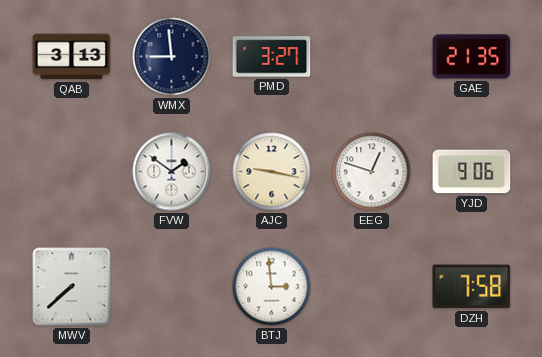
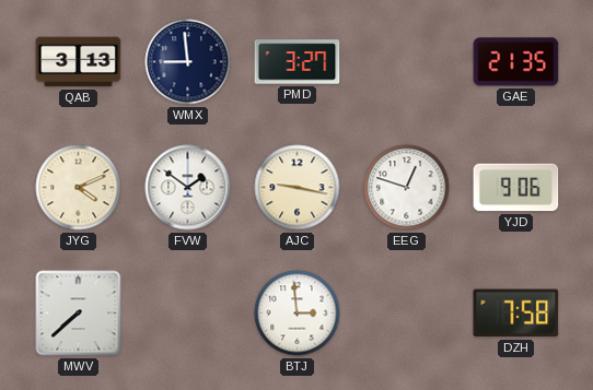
JYG: none -> 4:11
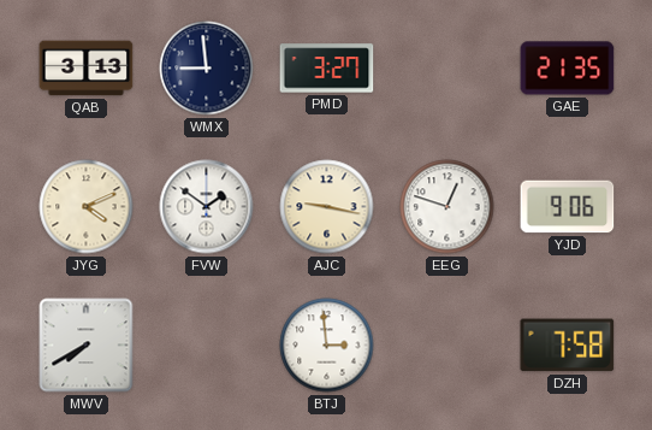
MWV: 7:38 -> 7:40
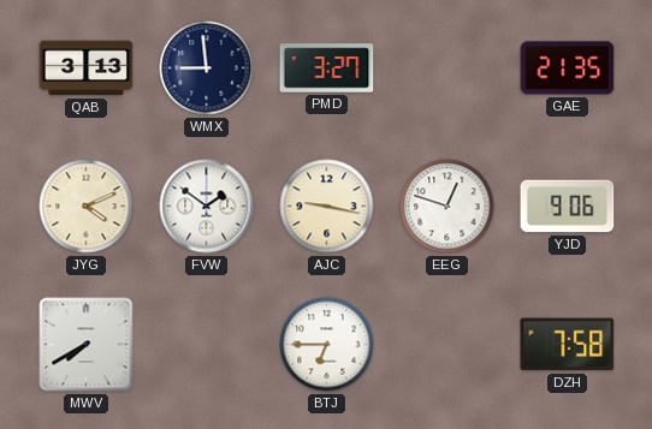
BTJ: 2:59 -> 6:45
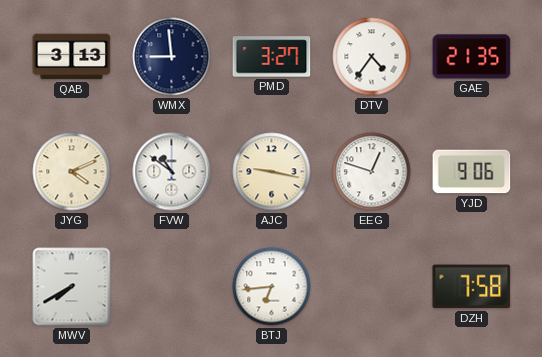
DTV: none -> 4:36
FVW: 1:51 -> 10:51
BTJ: 6:45 -> 6:44
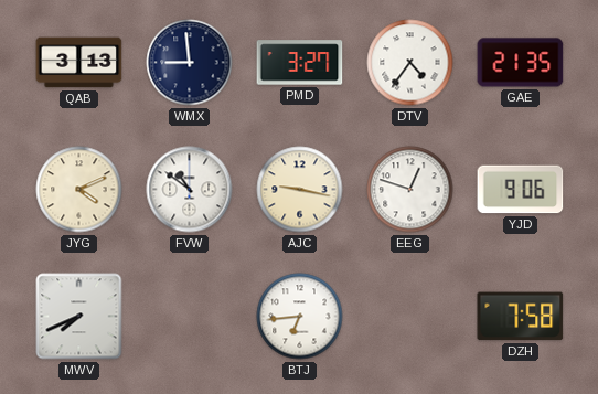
MWV: 7:40 -> 7:41
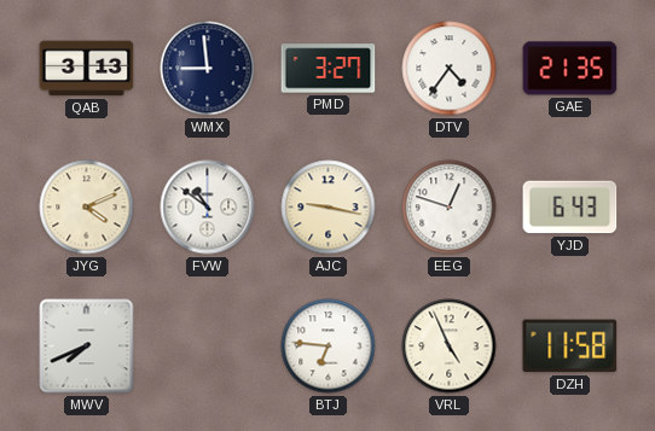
YJD: 9:06 -> 6:43
BTJ: 6:44 -> 6:46
VRL: none -> 4:56
DZH: 7:58 -> 11:58
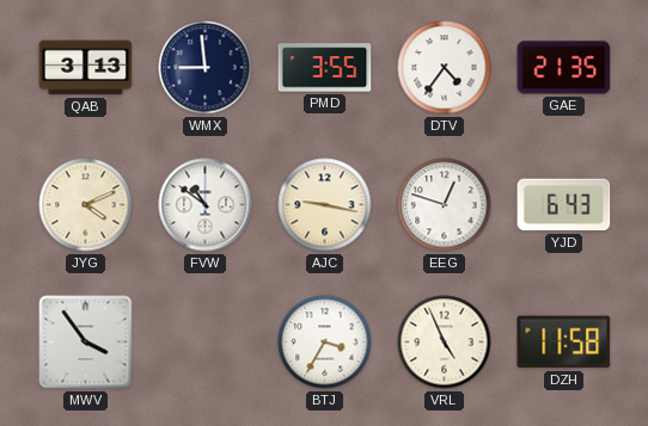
PMD: 3:27 -> 3:55
MWV: 7:41 -> 3:54
BTJ: 6:46 -> 3:35
